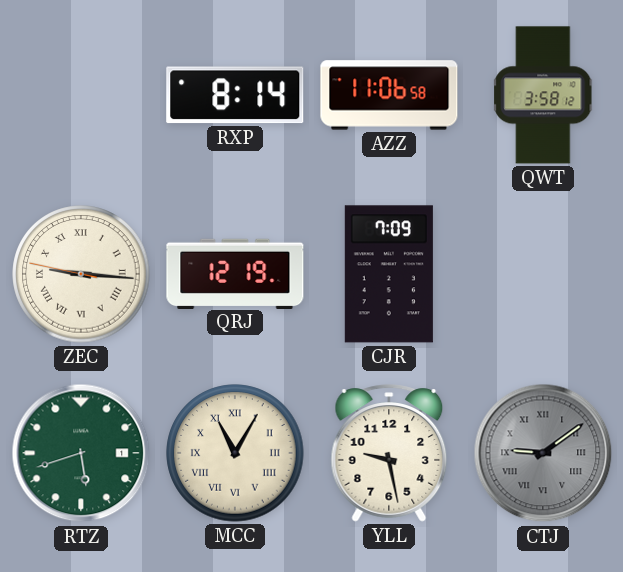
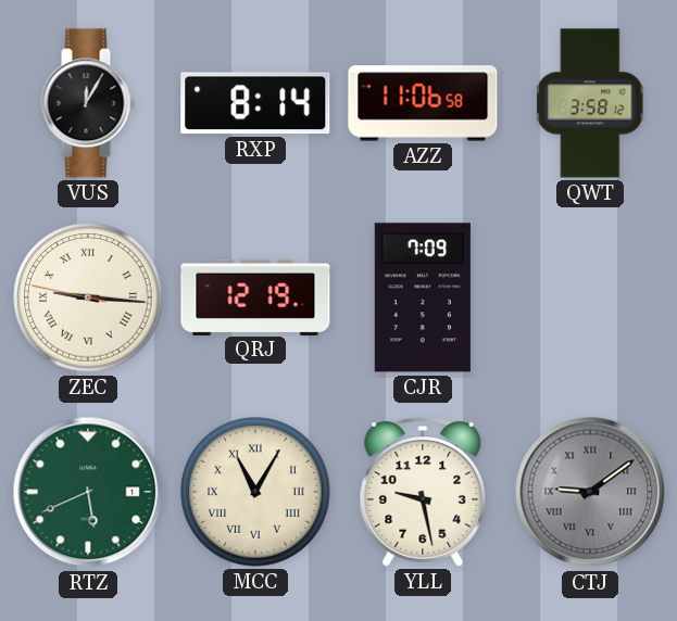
VUS: none -> 12:05
RTZ: 5:42 -> 5:41
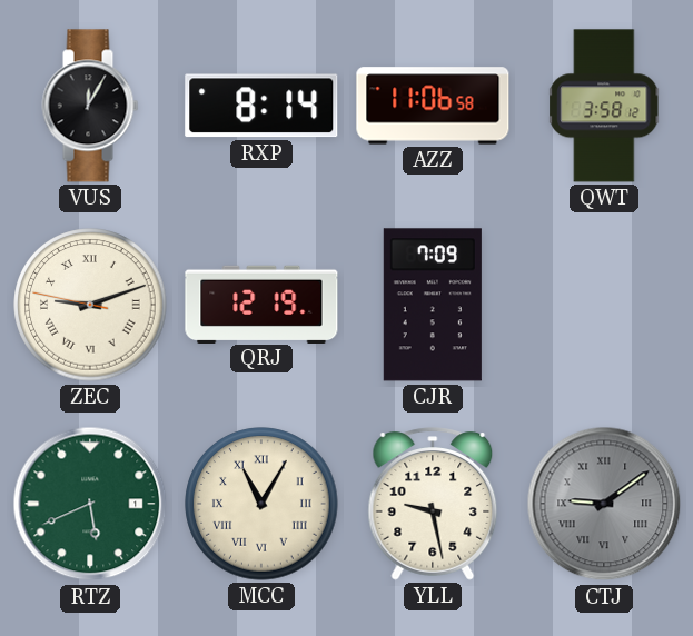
ZEC: 9:15 -> 9:11
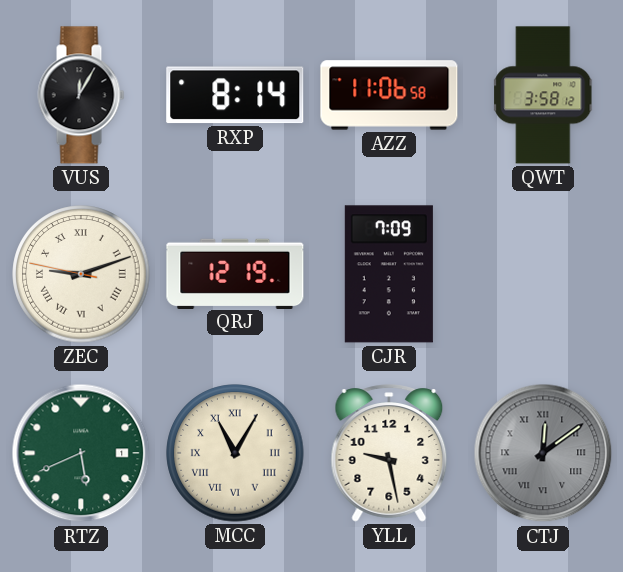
CTJ: 9:09 -> 12:09
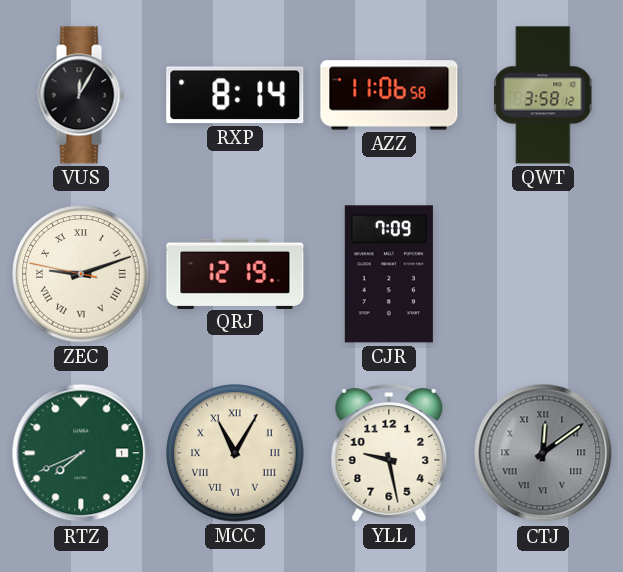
RTZ: 5:41 -> 7:41
